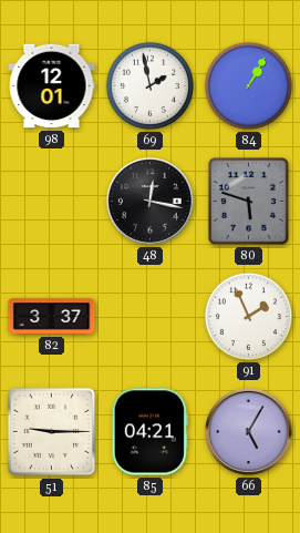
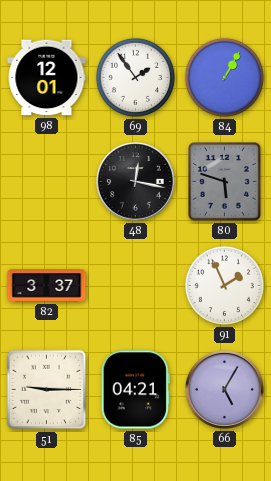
69: 1:58 -> 1:54
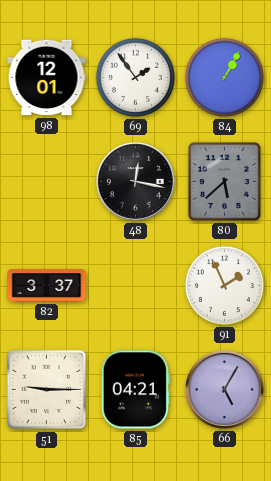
80: 5:48 -> 5:38
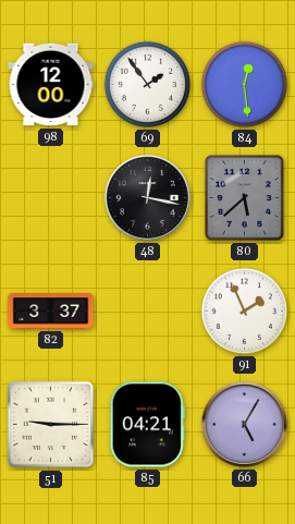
98: 12:01 -> 12:00
84: 1:05 -> 12:29
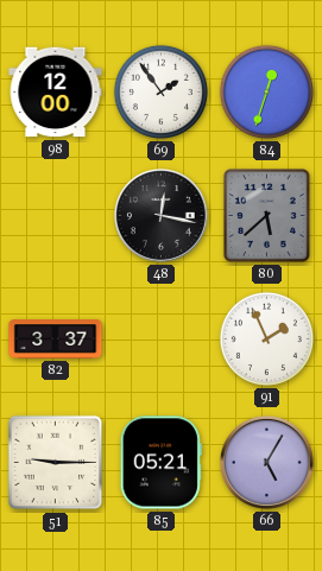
84: 12:29 -> 12:33
85: 04:21 -> 05:21
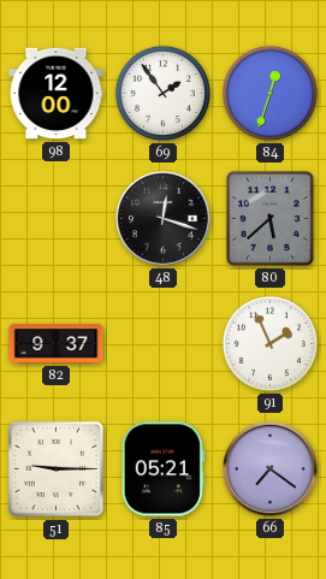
48: 12:17 -> 12:18
82: 3:37 -> 9:37
66: 5:05 -> 7:21
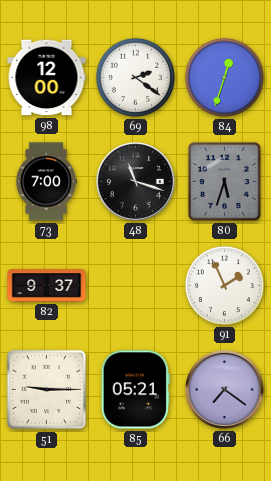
69: 1:54 -> 2:21
73: none -> 7:00
48: 12:18 -> 11:18
80: 5:38 -> 5:33
